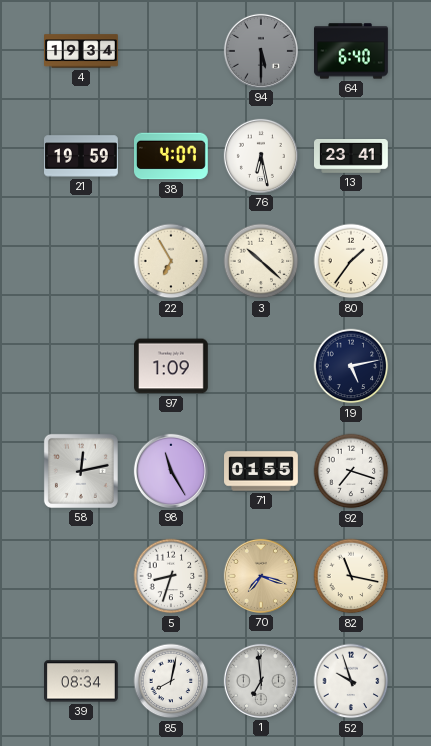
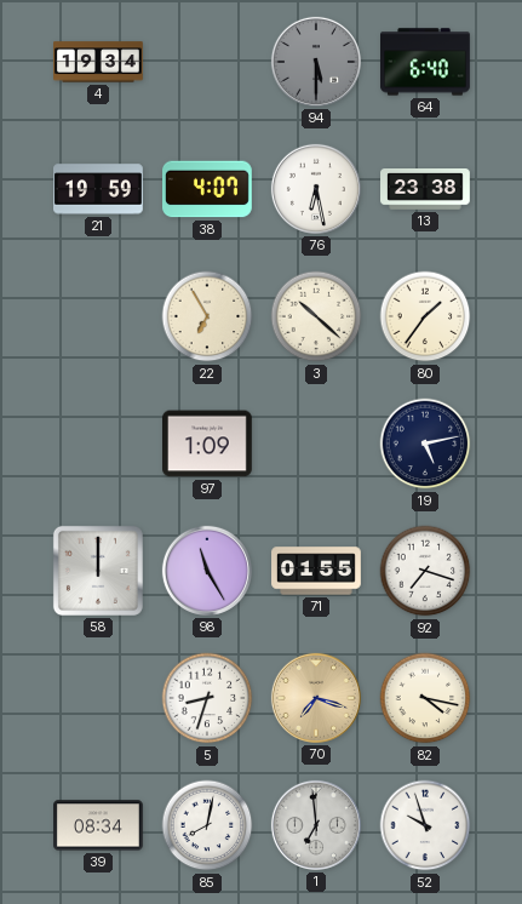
13: 23:41 -> 23:38
58: 12:13 -> 12:00
82: 11:17 -> 4:17
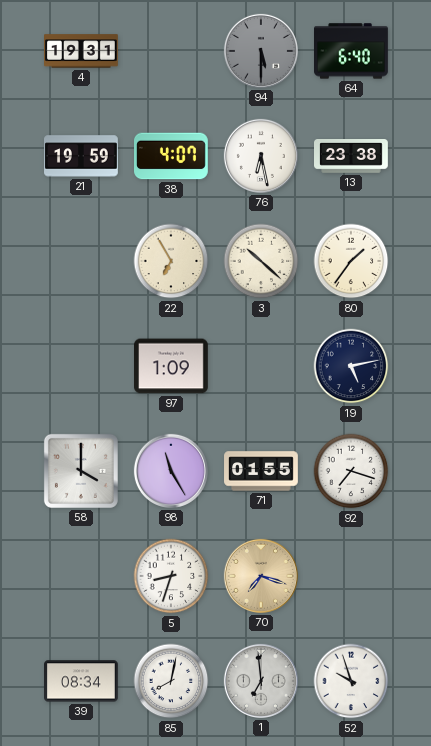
4: 19:34 -> 19:31
58: 12:00 -> 4:00
82: 4:17 -> none
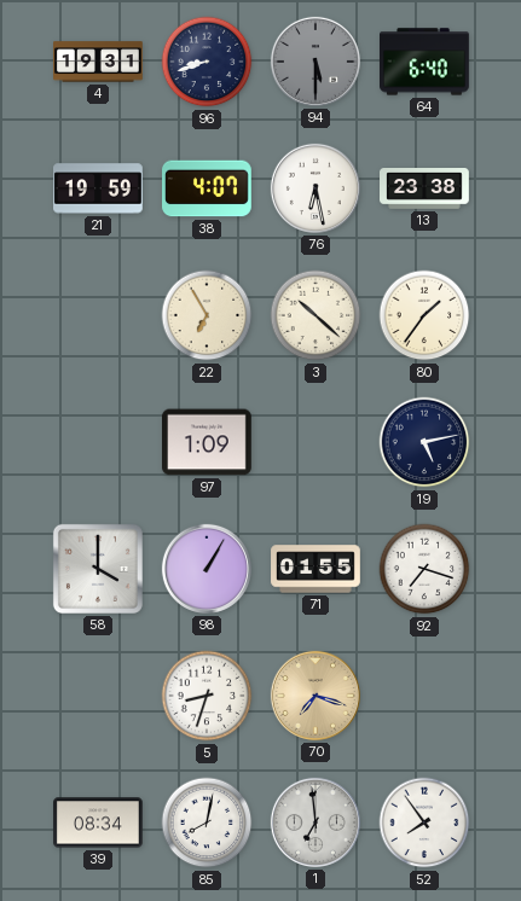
96: none -> 8:42
98: 11:25 -> 1:05
52: 9:57 -> 7:54
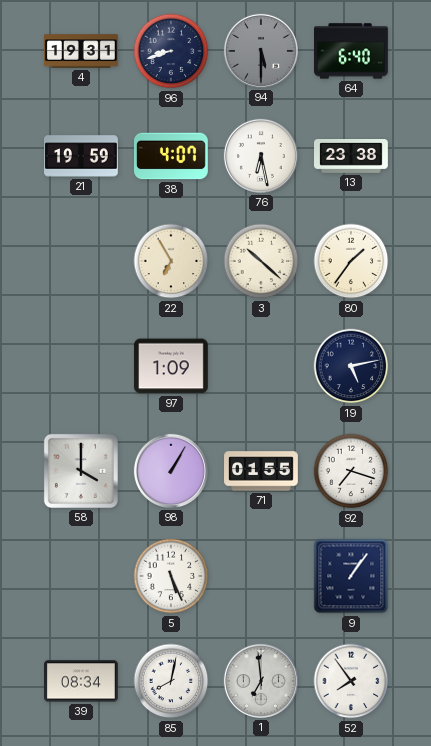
5: 8:33 -> 5:26
70: 7:18 -> none
9: none -> 1:06
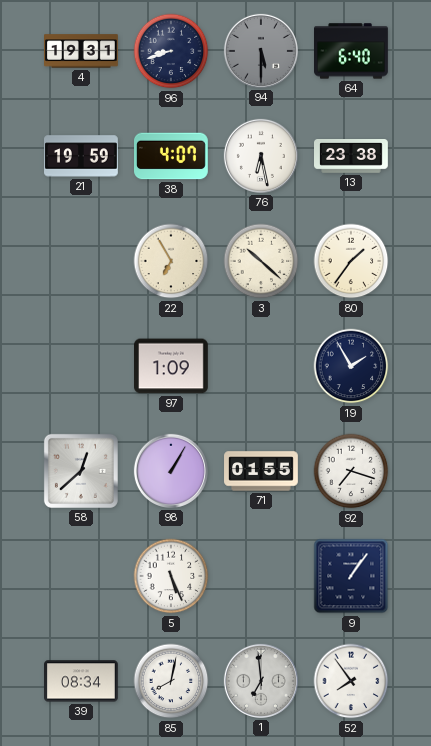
19: 5:13 -> 1:55
58: 4:00 -> 12:38
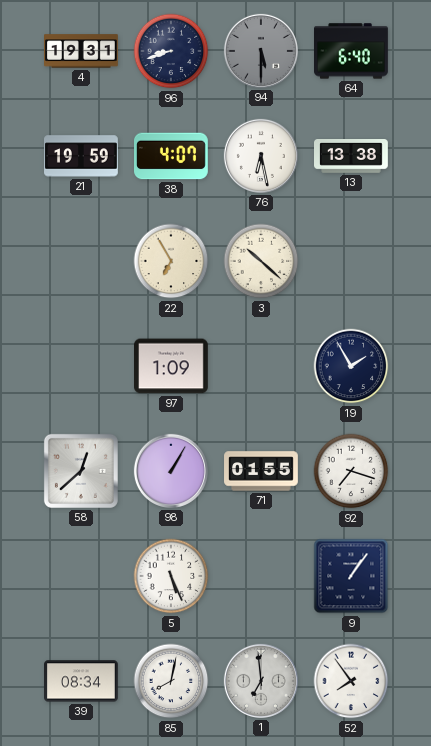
13: 23:38 -> 13:38
80: 1:36 -> none
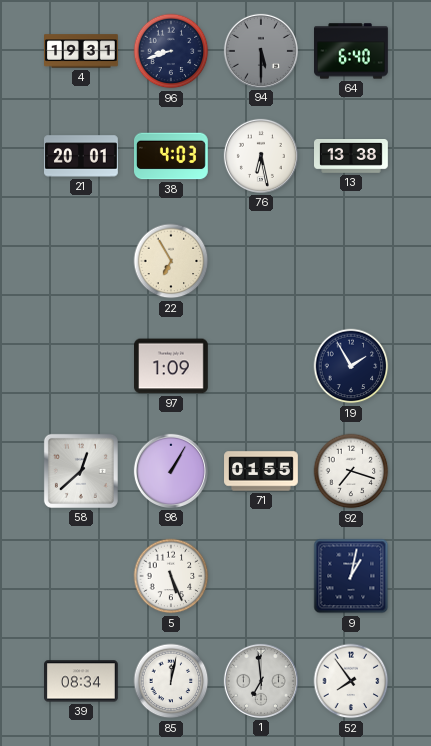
21: 19:59 -> 20:01
38: 4:07 -> 4:03
3: 10:22 -> none
9: 1:06 -> 1:02
85: 8:02 -> 12:02
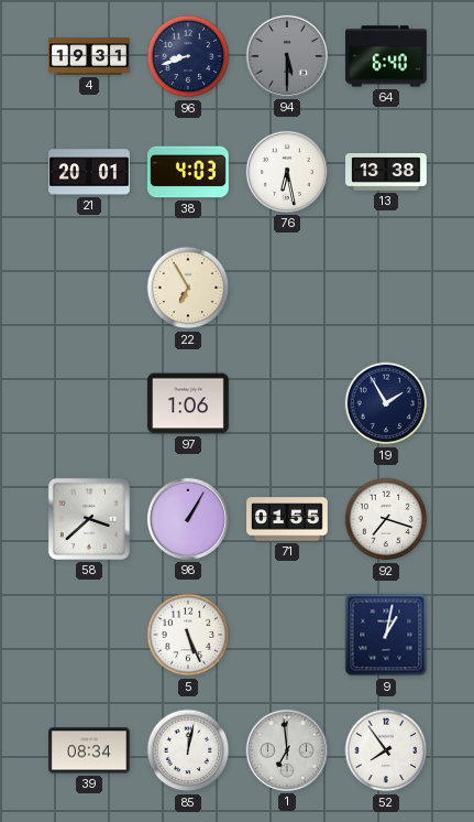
97: 1:09 -> 1:06
58: 12:38 -> 3:38
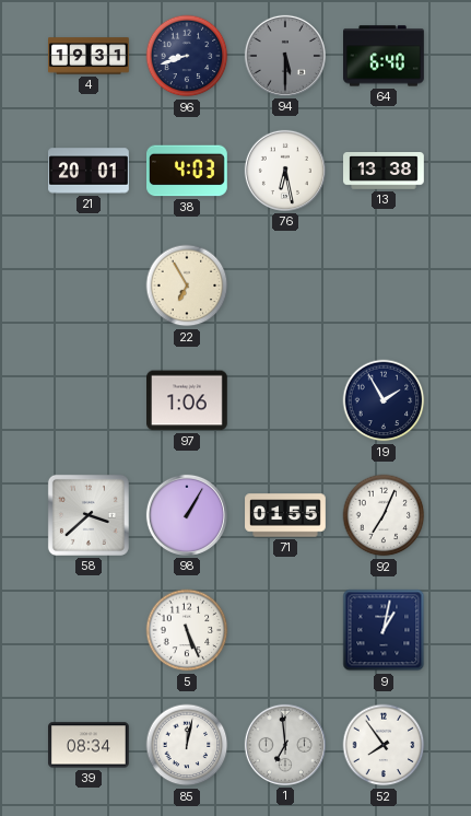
92: 7:18 -> 7:04
